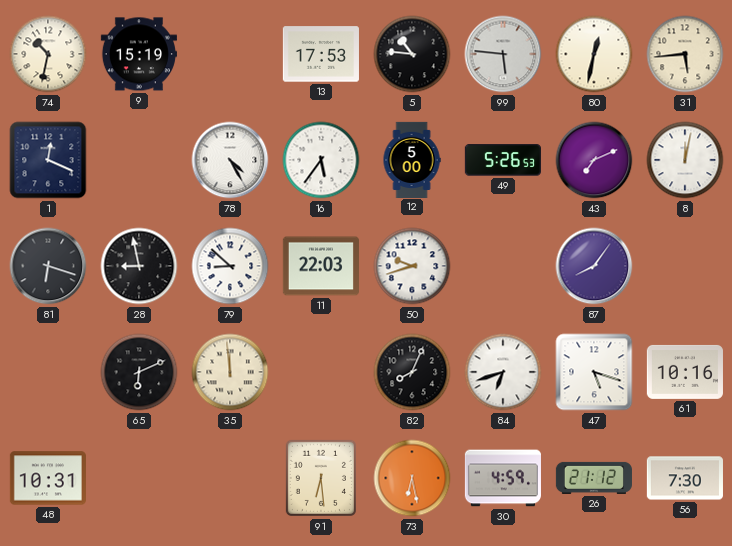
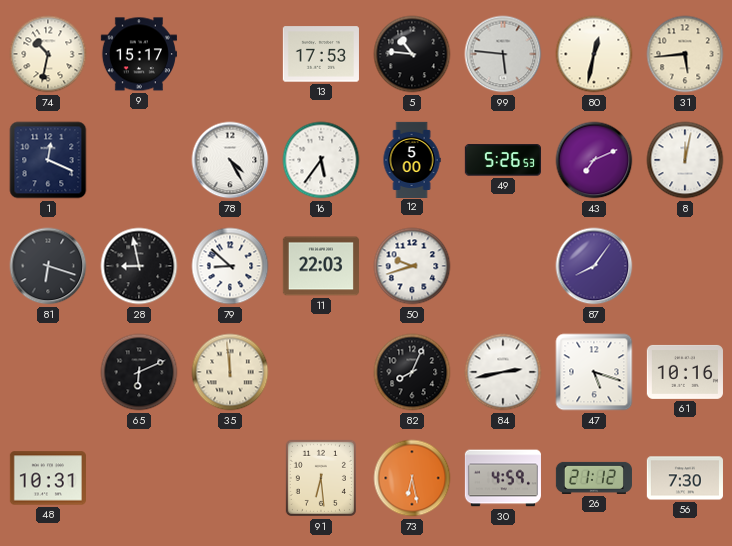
9: 15:19 -> 15:17
84: 6:42 -> 2:43
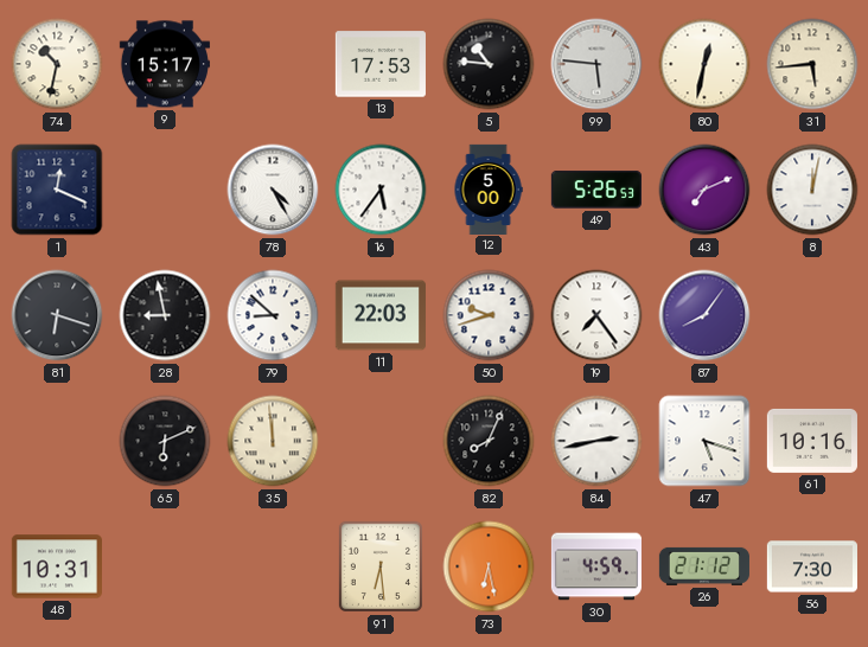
19: none -> 7:24
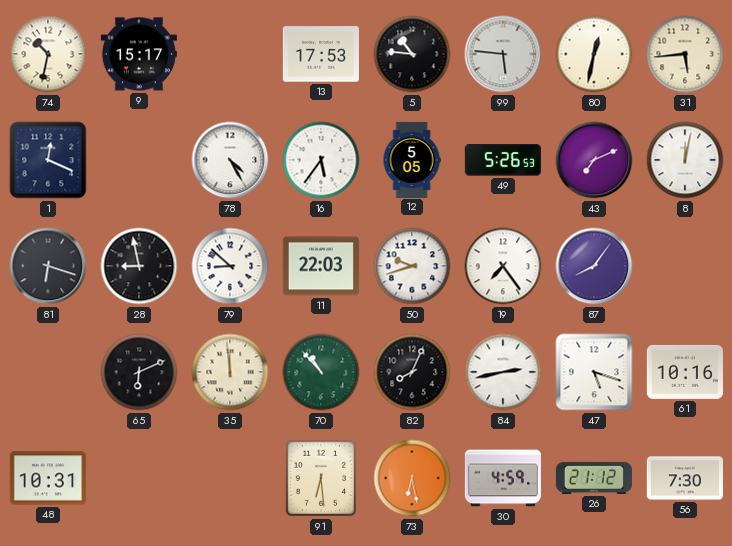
12: 5:00 -> 5:05
70: none -> 10:53
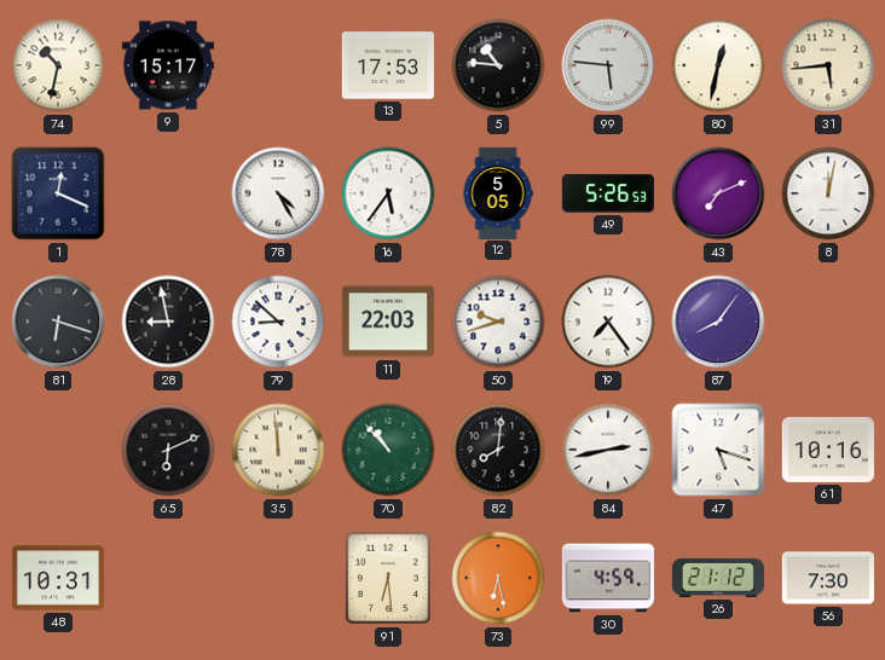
82: 8:04 -> 8:01
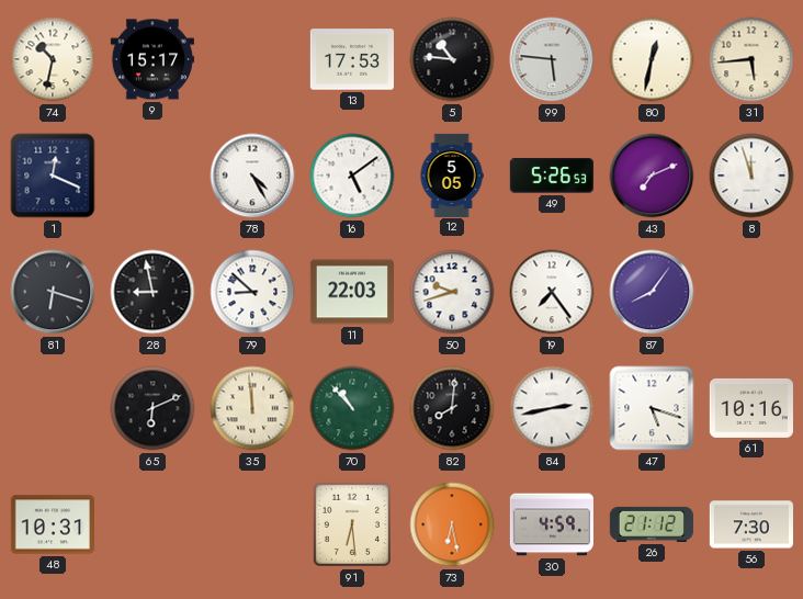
16: 5:36 -> 5:09
8: 12:02 -> 11:57
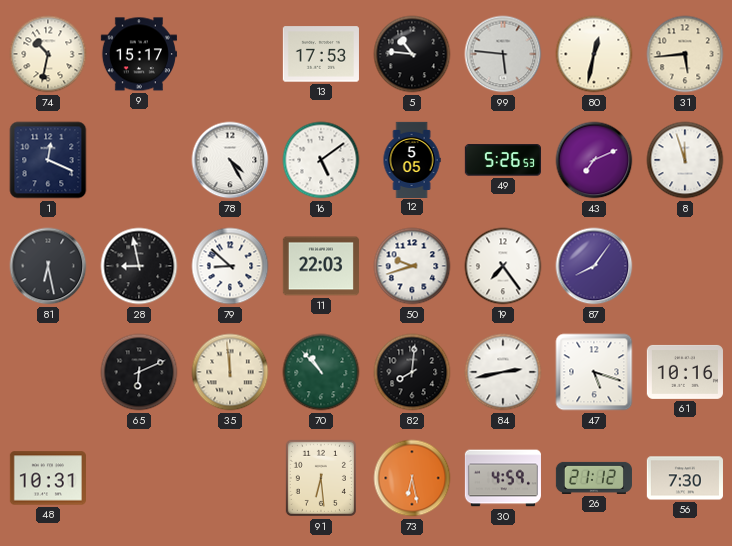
81: 6:18 -> 6:28
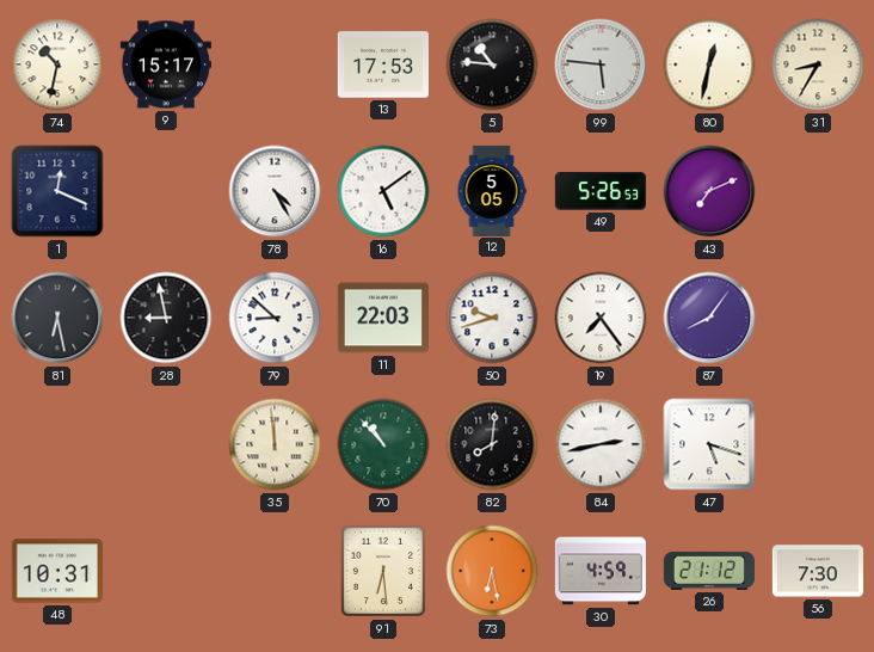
31: 5:44 -> 8:35
8: 11:57 -> none
65: 6:11 -> none
61: 10:16 -> none
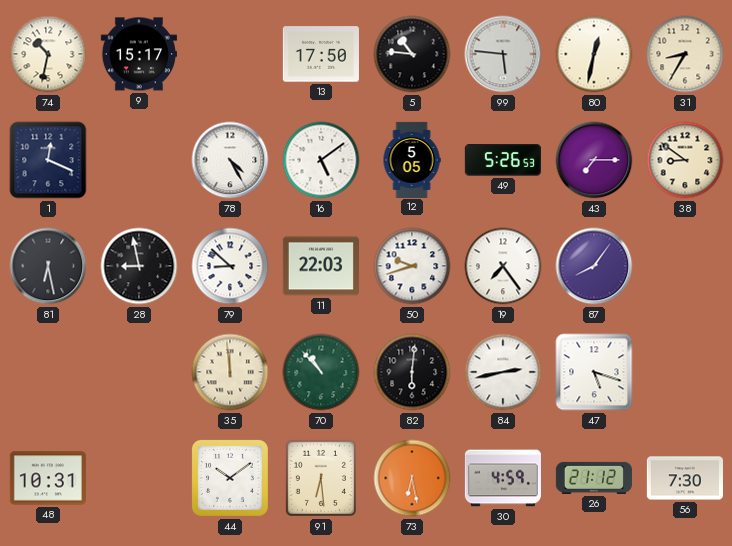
13: 17:53 -> 17:50
43: 7:11 -> 7:15
38: none -> 8:51
82: 8:01 -> 6:01
44: none -> 10:09
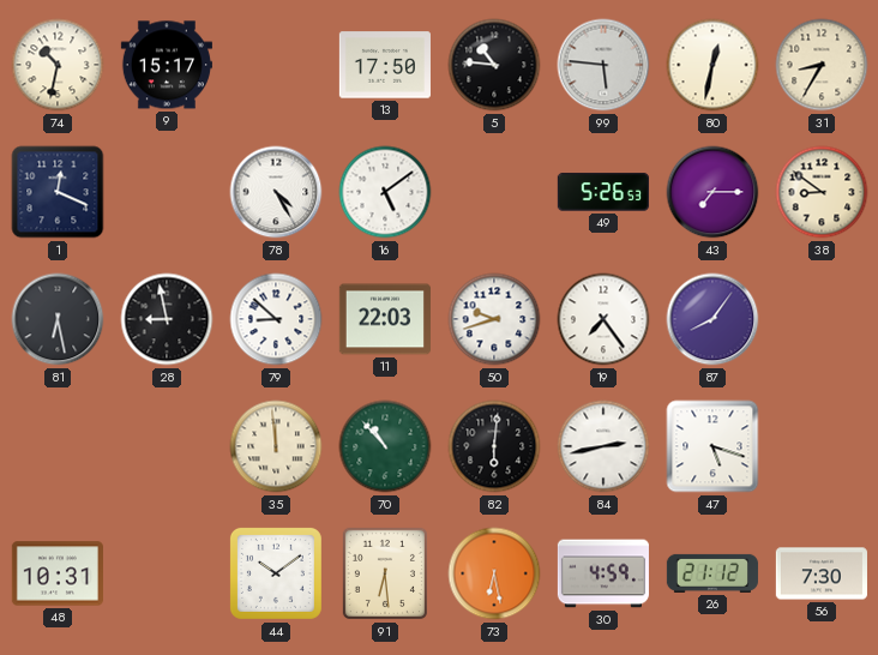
12: 5:05 -> none
